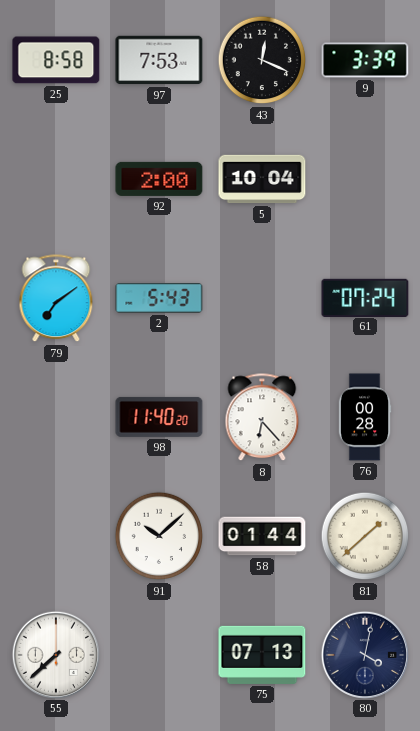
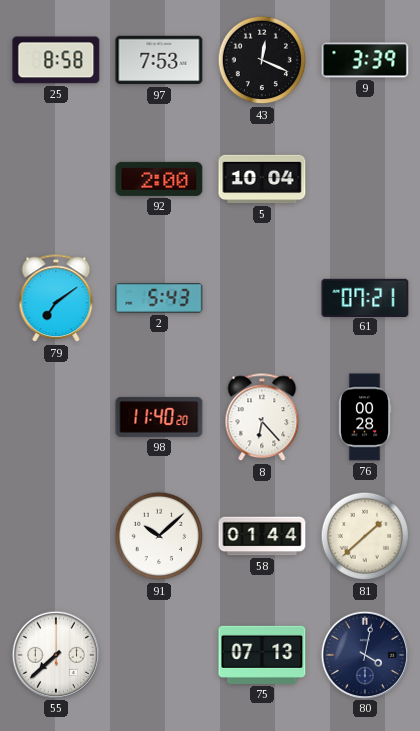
61: 07:24 -> 07:21
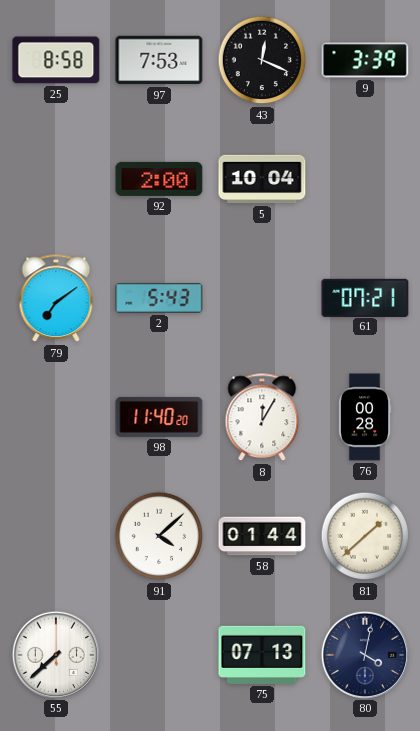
8: 6:23 -> 12:05
91: 10:08 -> 4:08
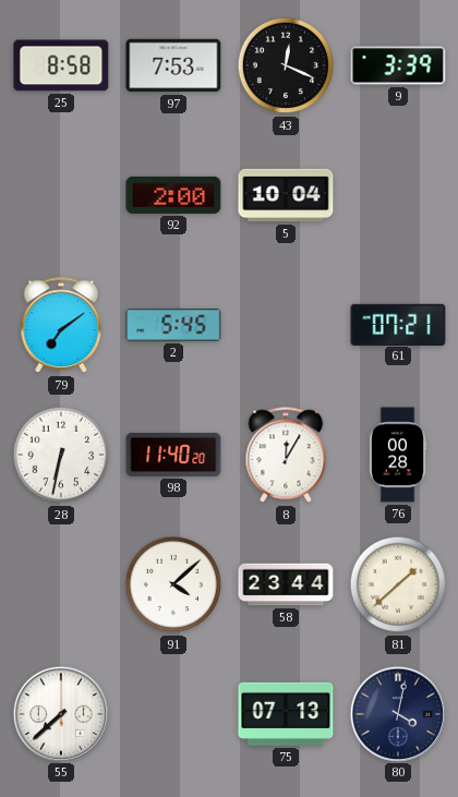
2: 5:43 -> 5:45
28: none -> 6:32
58: 01:44 -> 23:44
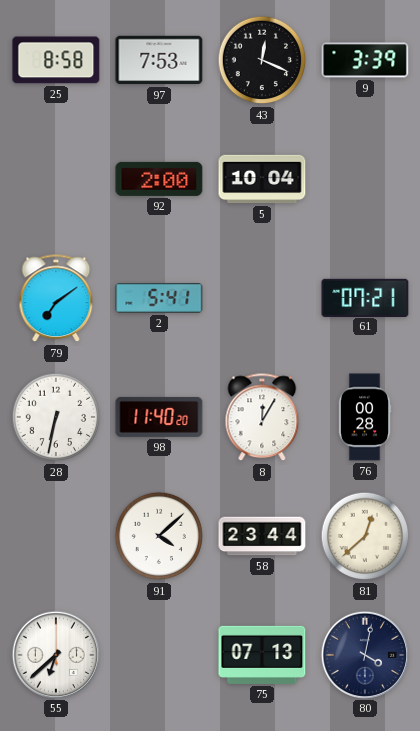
2: 5:45 -> 5:41
81: 1:38 -> 12:38
55: 7:38 -> 6:38
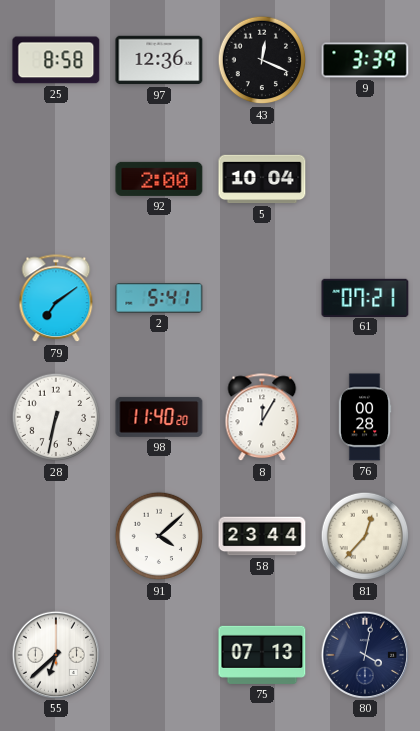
97: 7:53 -> 12:36
81: 12:38 -> 12:37
